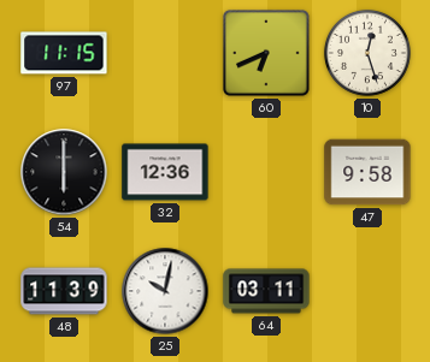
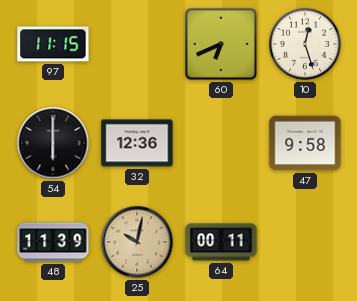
25 dial: white -> champagne
64: 03:11 -> 00:11
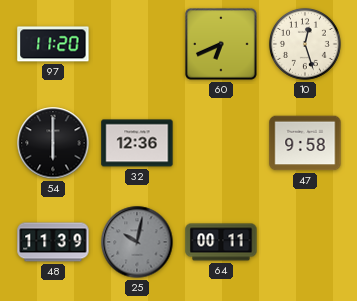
97: 11:15 -> 11:20
25 dial: champagne -> grey
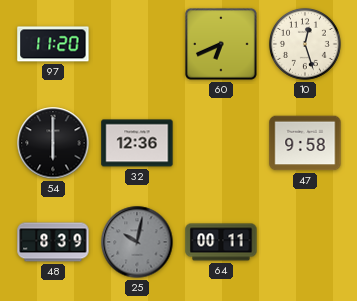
48: 11:39 -> 8:39
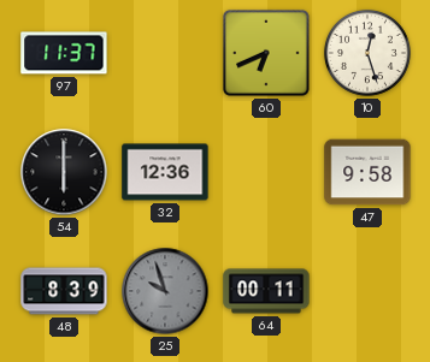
97: 11:20 -> 11:37
25: 10:02 -> 9:57
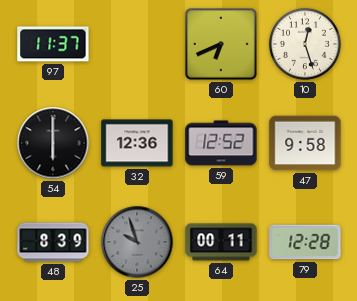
59: none -> 12:52
79: none -> 12:28
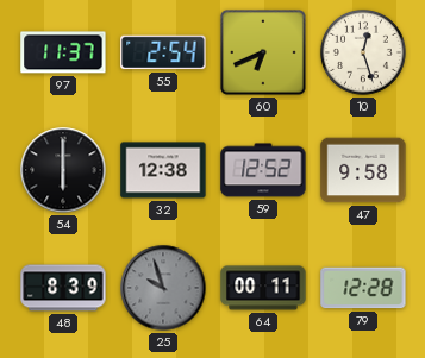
55: none -> 2:54
32: 12:36 -> 12:38
